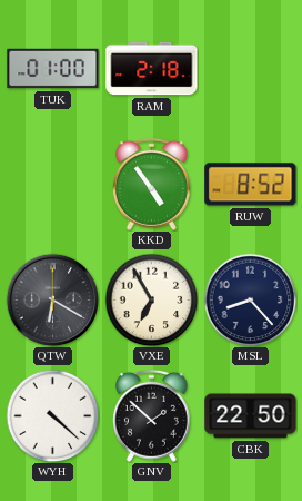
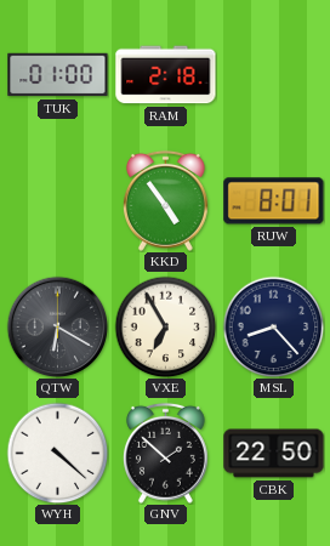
RUW: 8:52 -> 8:01
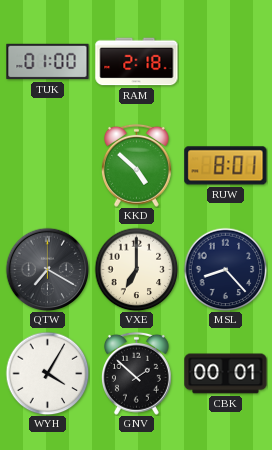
KKD: 4:54 -> 4:52
QTW: 6:20 -> 7:20
VXE: 6:55 -> 7:00
WYH: 4:22 -> 4:05
CBK: 22:50 -> 00:01
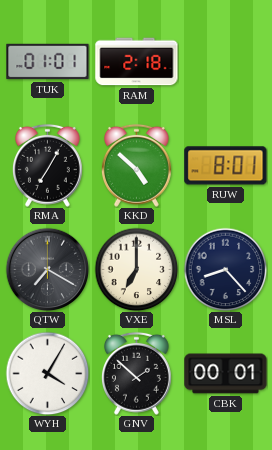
TUK: 01:00 -> 01:01
RMA: none -> 7:05
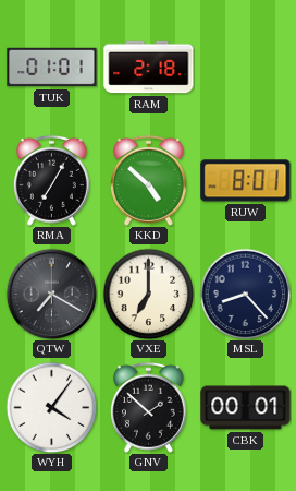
WYH: 4:05 -> 4:06
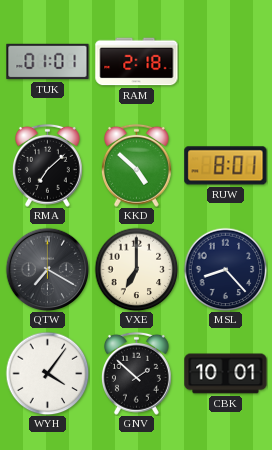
RMA: 7:05 -> 7:08
CBK: 00:01 -> 10:01
